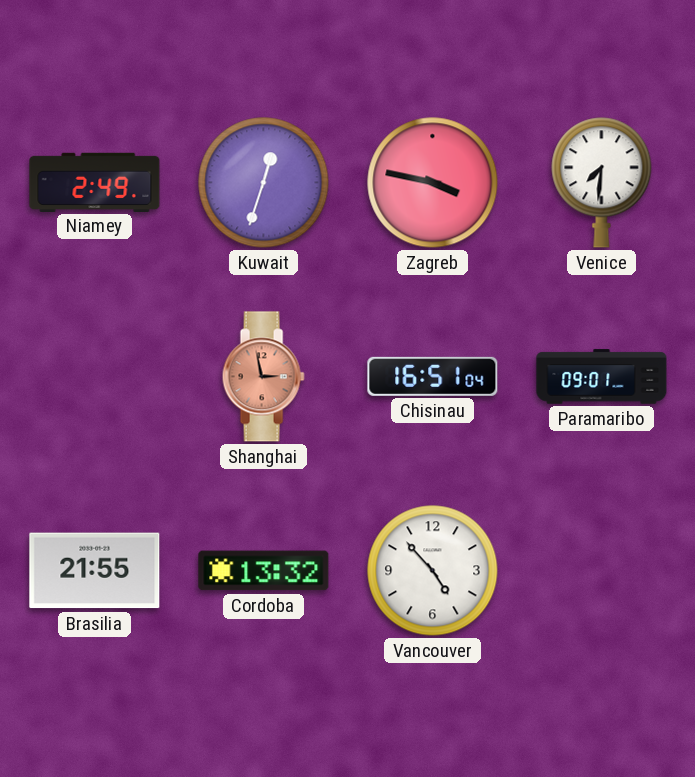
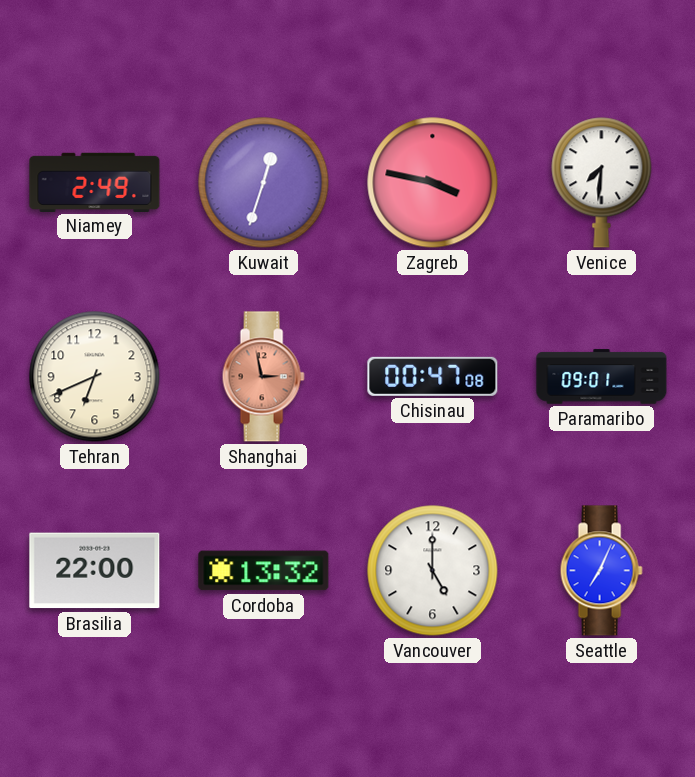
Tehran: none -> 6:41
Chisinau: 16:51 -> 00:47
Brasilia: 21:55 -> 22:00
Vancouver: 4:53 -> 5:00
Seattle: none -> 7:04
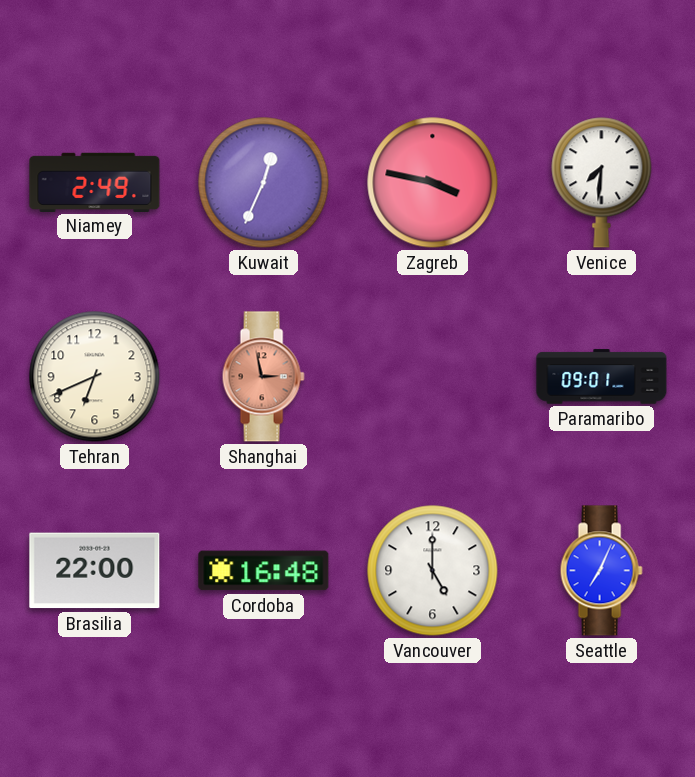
Kuwait: 12:33 -> 12:34
Chisinau: 00:47 -> none
Cordoba: 13:32 -> 16:48
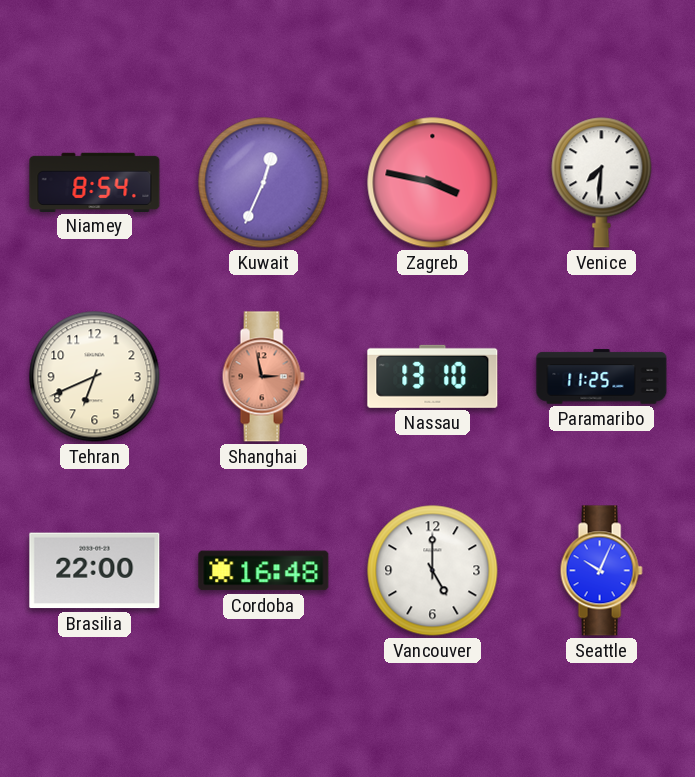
Niamey: 2:49 -> 8:54
Nassau: none -> 13:10
Paramaribo: 09:01 -> 11:25
Seattle: 7:04 -> 10:04
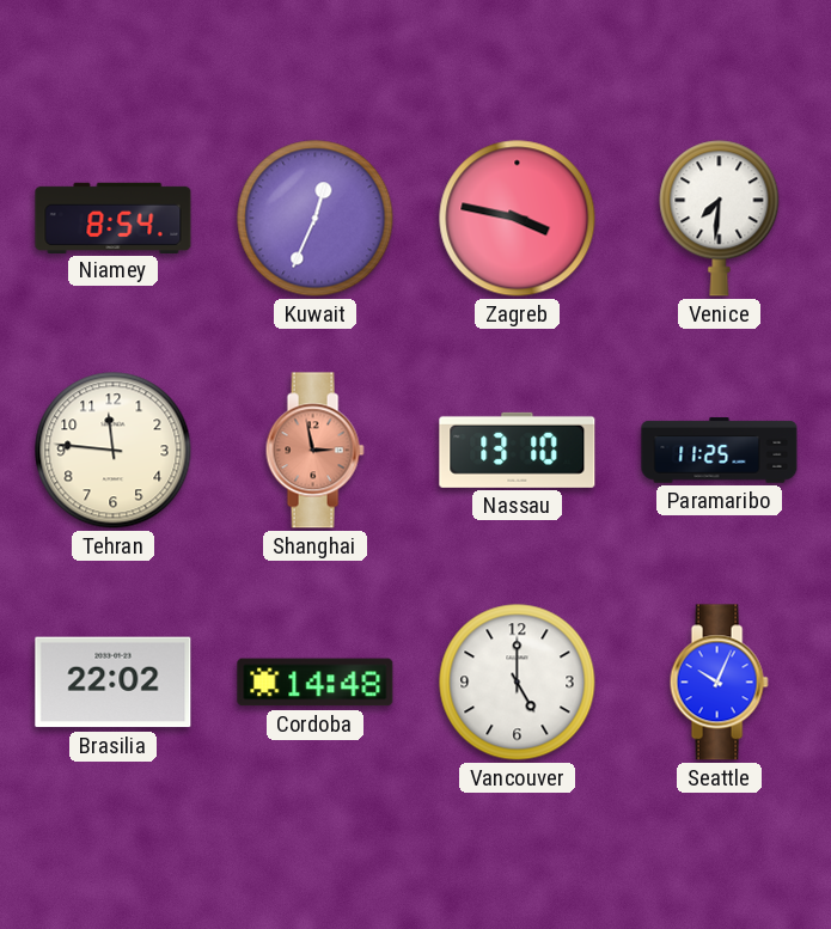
Tehran: 6:41 -> 11:46
Brasilia: 22:00 -> 22:02
Cordoba: 16:48 -> 14:48
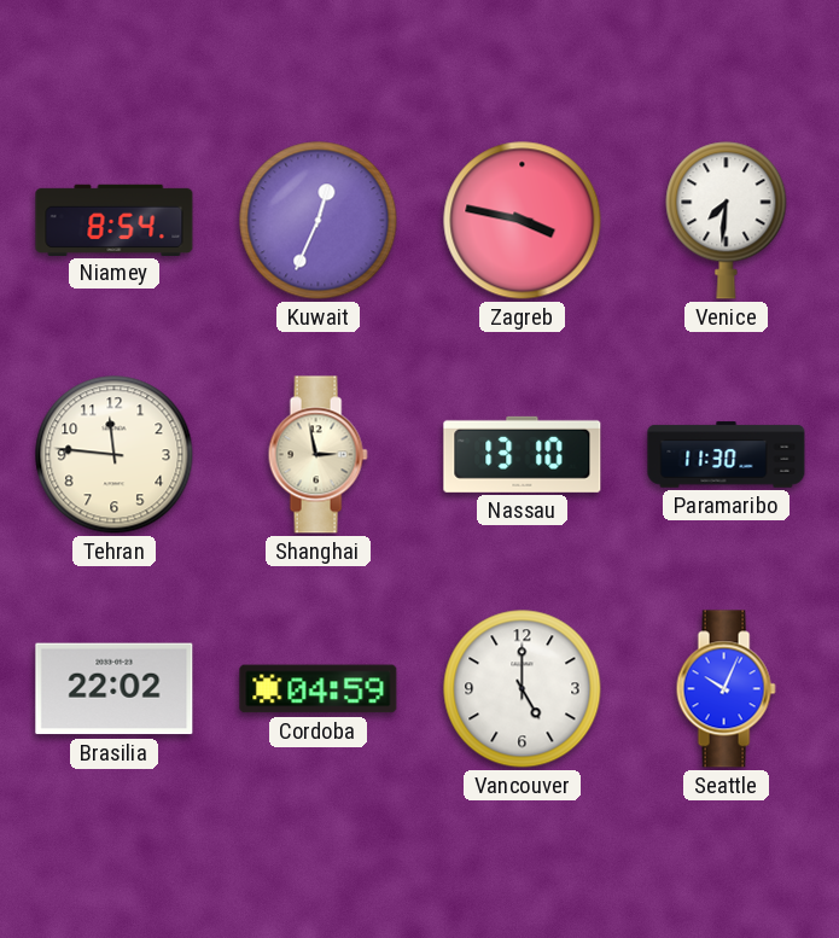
Shanghai dial: salmon -> cream
Paramaribo: 11:25 -> 11:30
Cordoba: 14:48 -> 04:59
